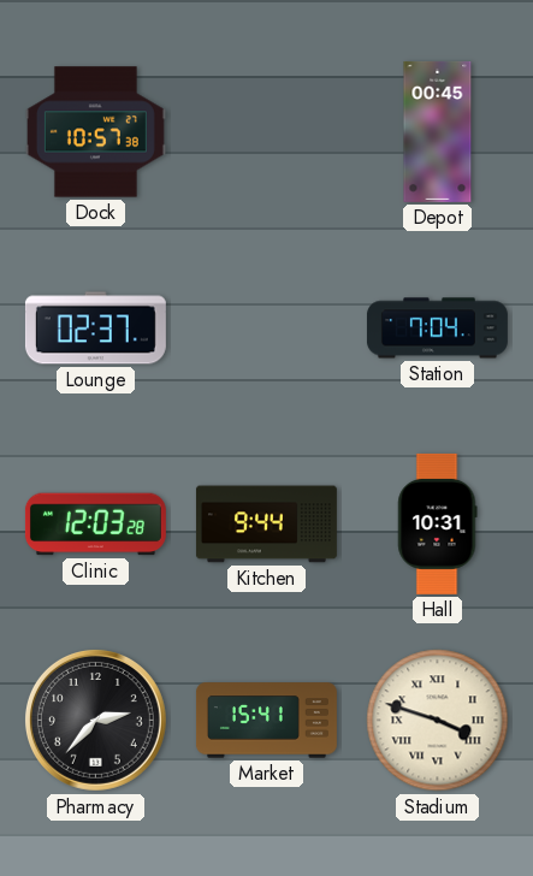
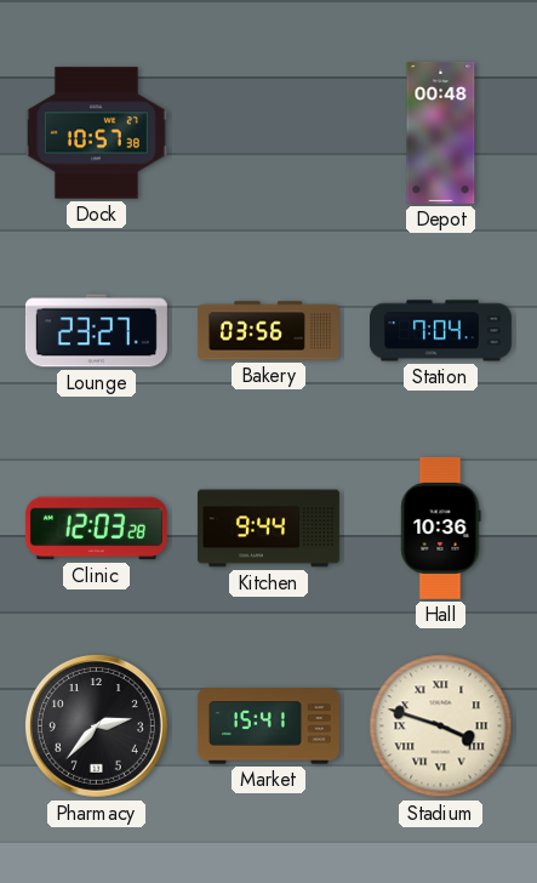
Depot: 00:45 -> 00:48
Lounge: 02:37 -> 23:27
Bakery: none -> 03:56
Hall: 10:31 -> 10:36
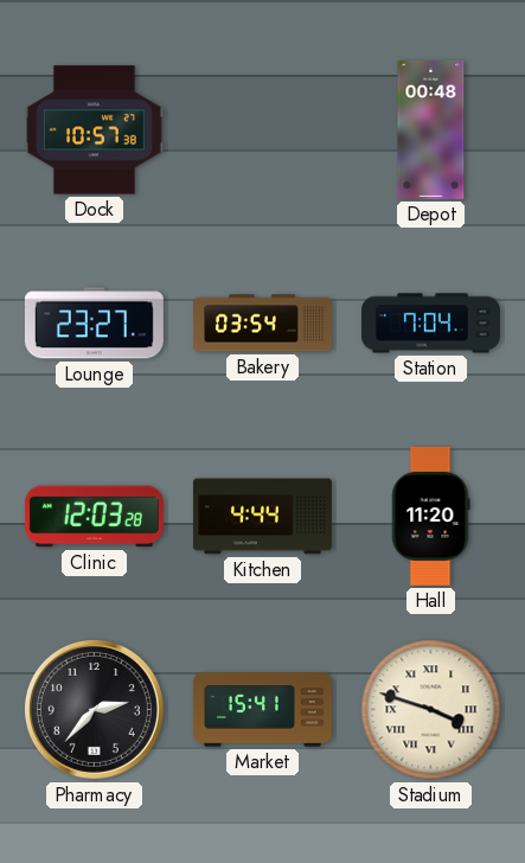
Bakery: 03:56 -> 03:54
Kitchen: 9:44 -> 4:44
Hall: 10:36 -> 11:20
